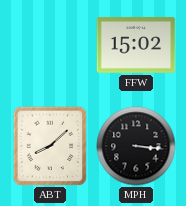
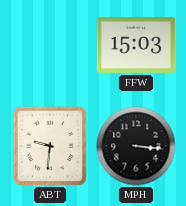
FFW: 15:02 -> 15:03
ABT: 8:08 -> 9:31
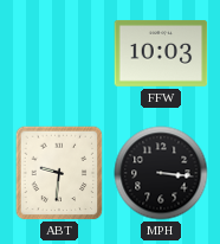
FFW: 15:03 -> 10:03
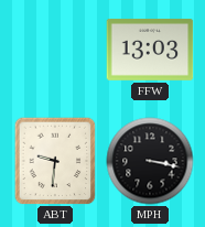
FFW: 10:03 -> 13:03
MPH: 3:16 -> 3:17
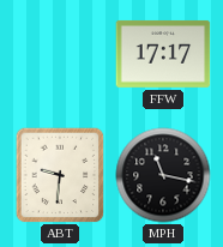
FFW: 13:03 -> 17:17
MPH: 3:17 -> 11:17
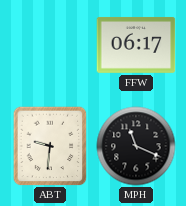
FFW: 17:17 -> 06:17
MPH: 11:17 -> 11:19
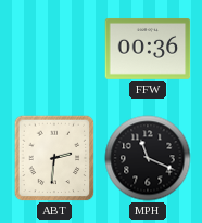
FFW: 06:17 -> 00:36
ABT: 9:31 -> 2:31
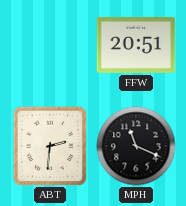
FFW: 00:36 -> 20:51
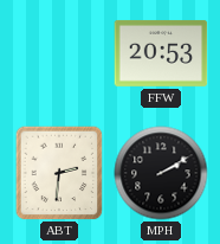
FFW: 20:51 -> 20:53
MPH: 11:19 -> 2:10
